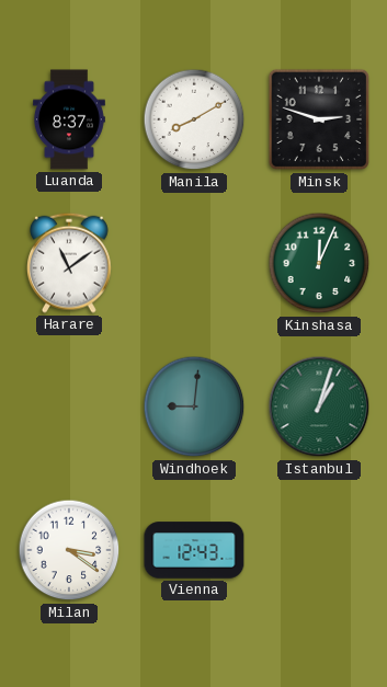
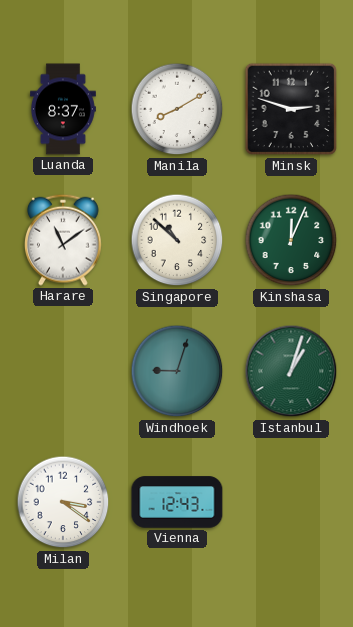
Singapore: none -> 10:52
Windhoek: 9:01 -> 9:03
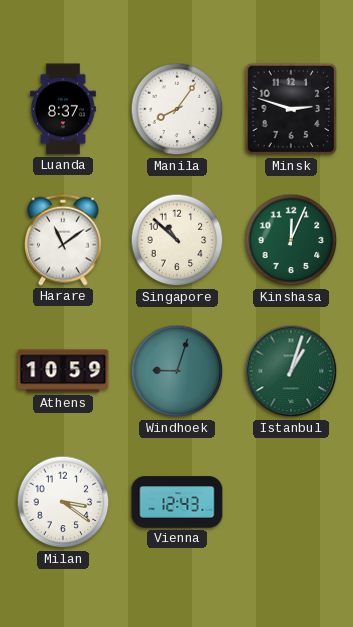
Manila: 8:10 -> 8:06
Athens: none -> 10:59
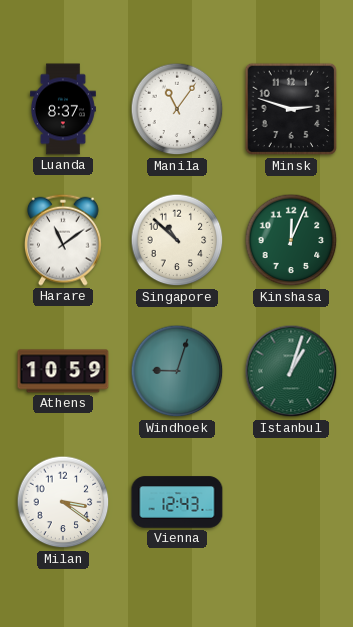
Manila: 8:06 -> 11:06
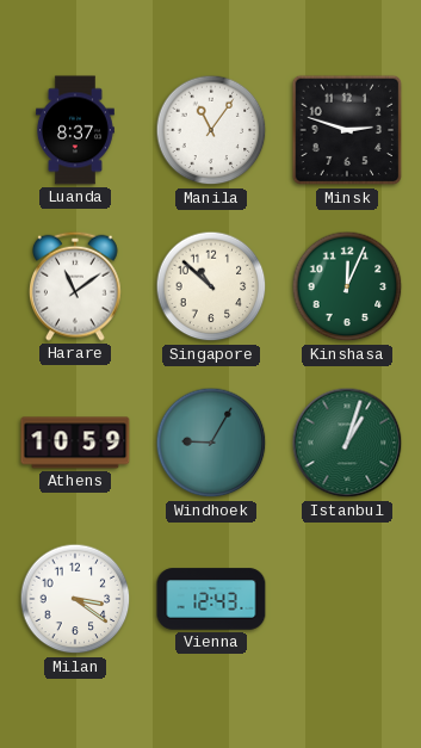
Windhoek: 9:03 -> 9:05
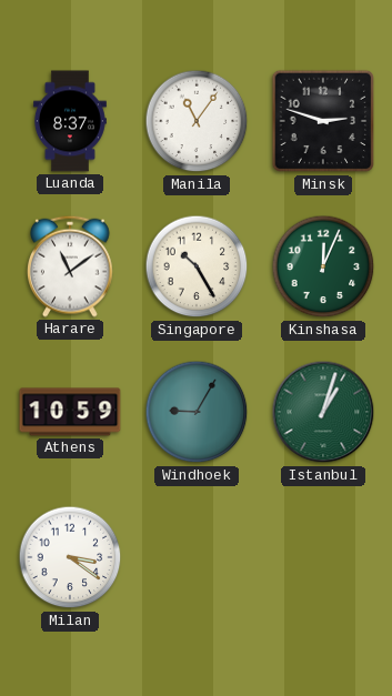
Singapore: 10:52 -> 10:25
Vienna: 12:43 -> none
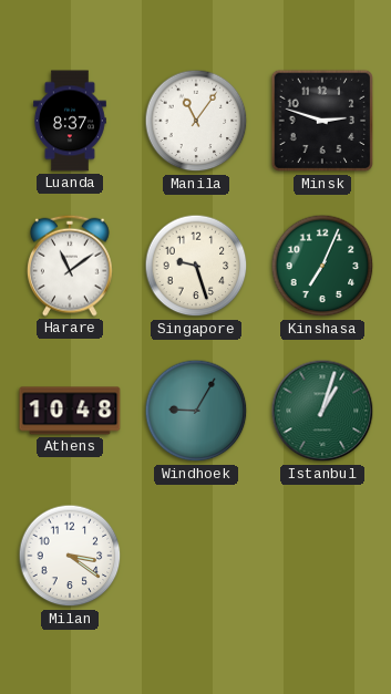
Singapore: 10:25 -> 9:27
Kinshasa: 12:04 -> 7:04
Athens: 10:59 -> 10:48
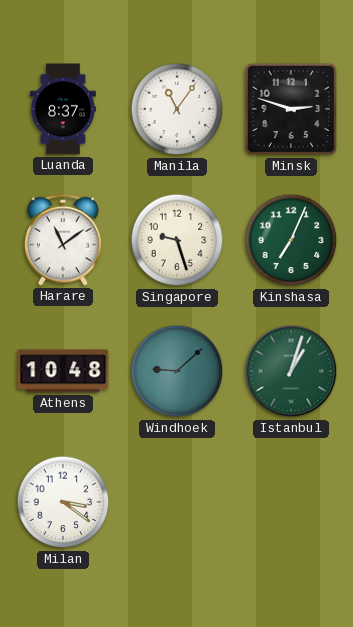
Windhoek: 9:05 -> 9:08
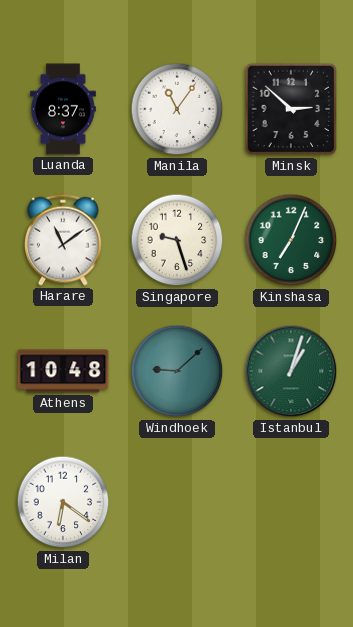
Minsk: 2:48 -> 2:52
Milan: 3:21 -> 6:21
